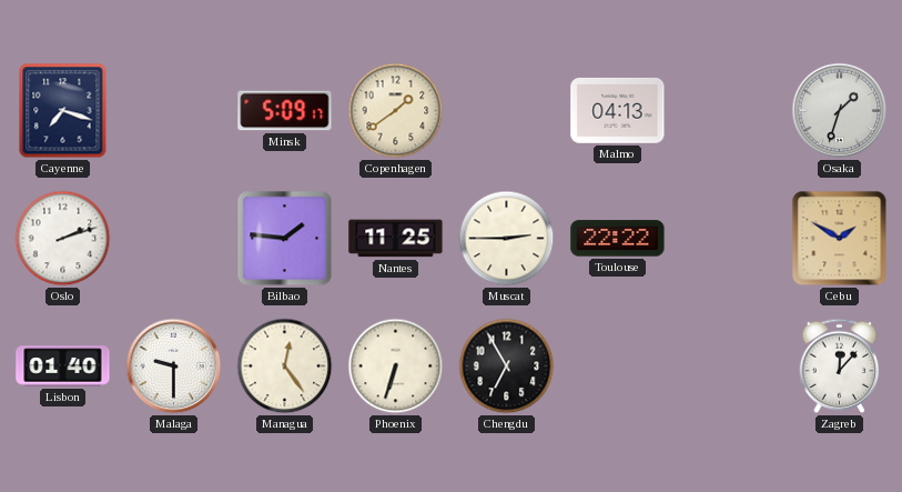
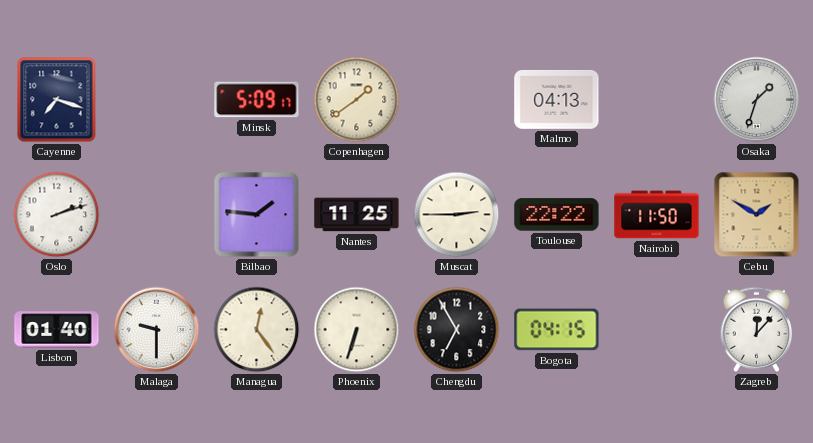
Nairobi: none -> 11:50
Bogota: none -> 04:15
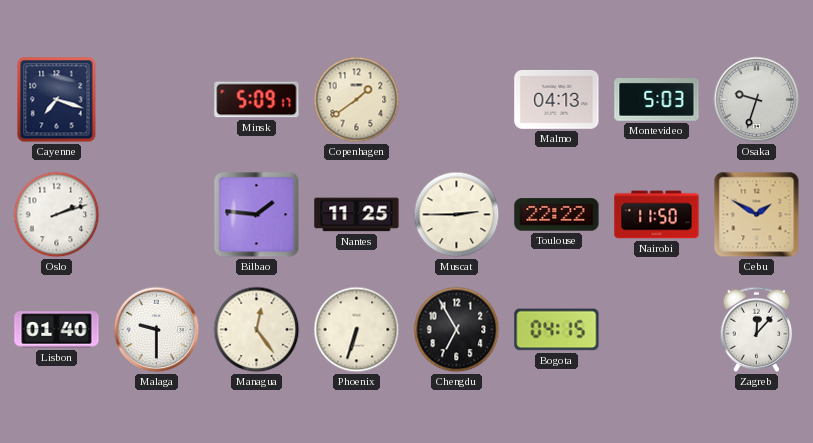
Montevideo: none -> 5:03
Osaka: 1:33 -> 9:33
